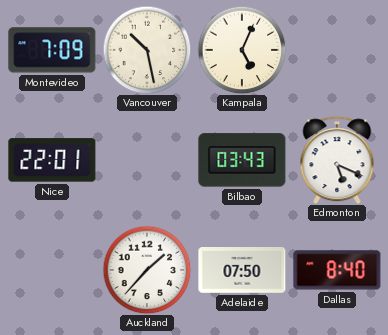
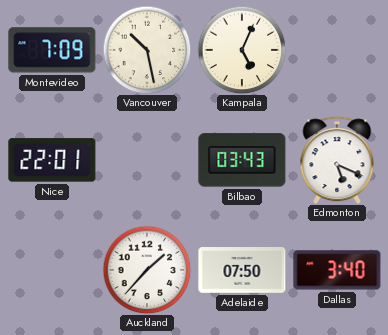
Dallas: 8:40 -> 3:40
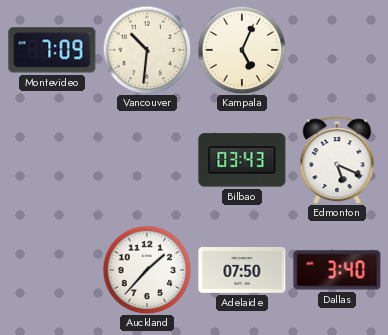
Vancouver: 10:28 -> 10:31
Nice: 22:01 -> none
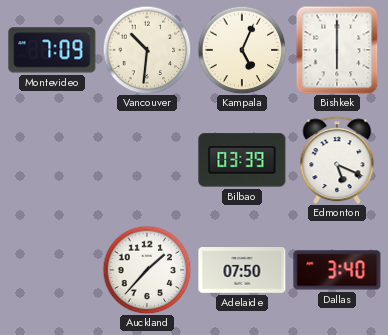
Bishkek: none -> 6:00
Bilbao: 03:43 -> 03:39
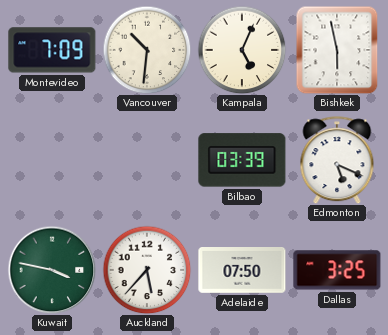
Bishkek: 6:00 -> 5:58
Kuwait: none -> 3:47
Auckland: 1:37 -> 5:37
Dallas: 3:40 -> 3:25
